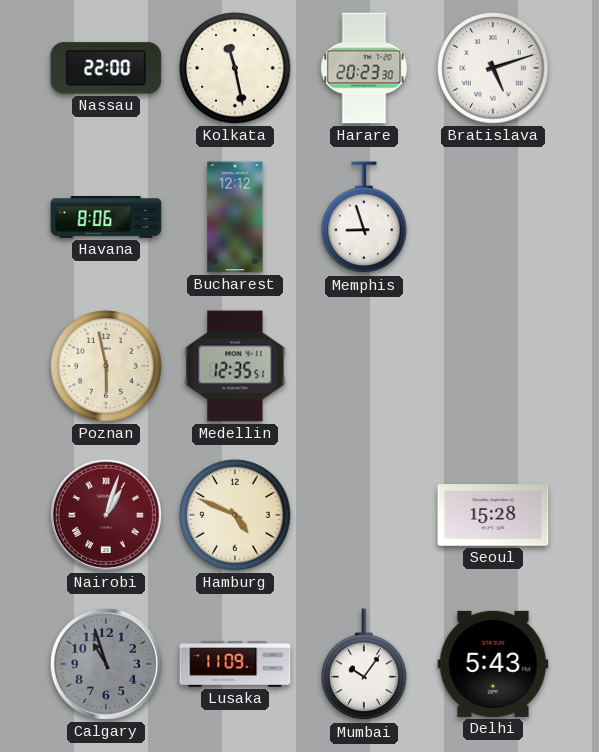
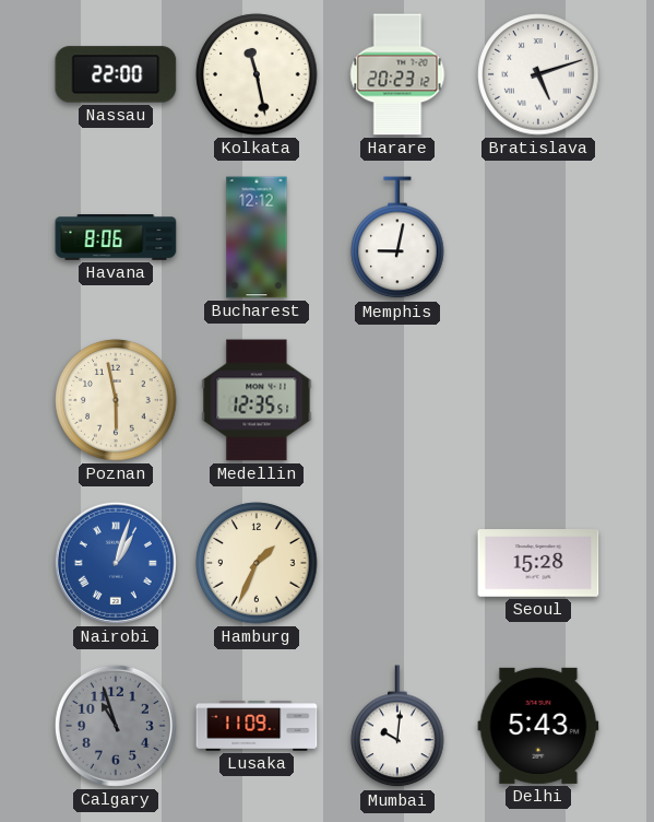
Harare: 20:23:30 -> 20:23:12
Memphis: 8:57 -> 9:02
Nairobi dial: burgundy -> blue
Hamburg: 4:49 -> 1:34
Mumbai: 10:06 -> 10:01
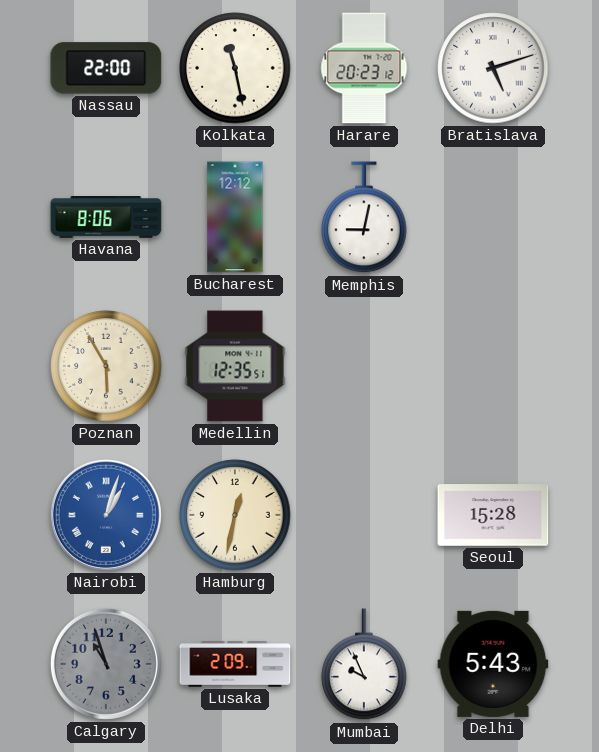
Poznan: 5:58 -> 5:55
Hamburg: 1:34 -> 12:32
Lusaka: 11:09 -> 2:09
Mumbai: 10:01 -> 9:56
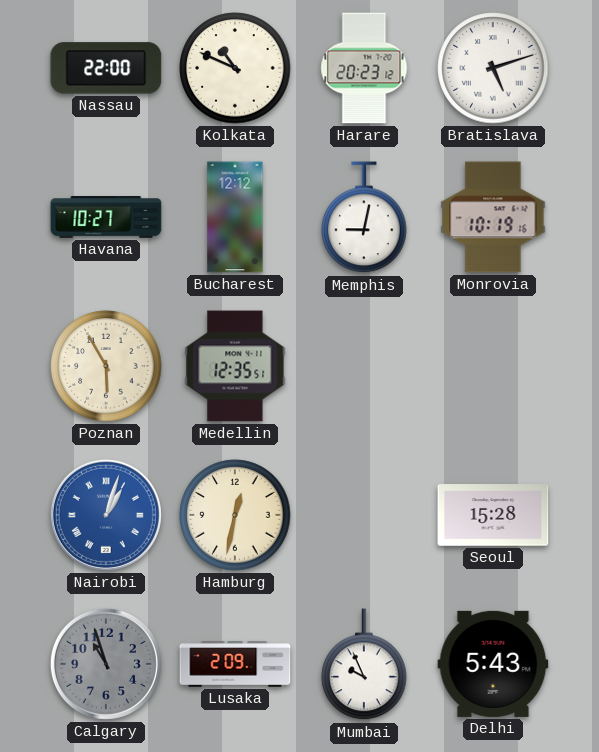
Kolkata: 11:28 -> 10:49
Havana: 8:06 -> 10:27
Monrovia: none -> 10:19
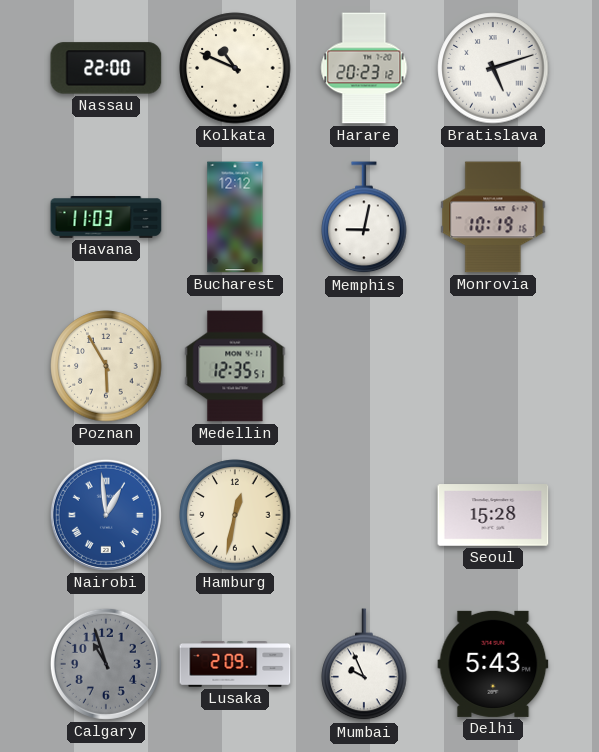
Havana: 10:27 -> 11:03
Nairobi: 1:03 -> 12:59
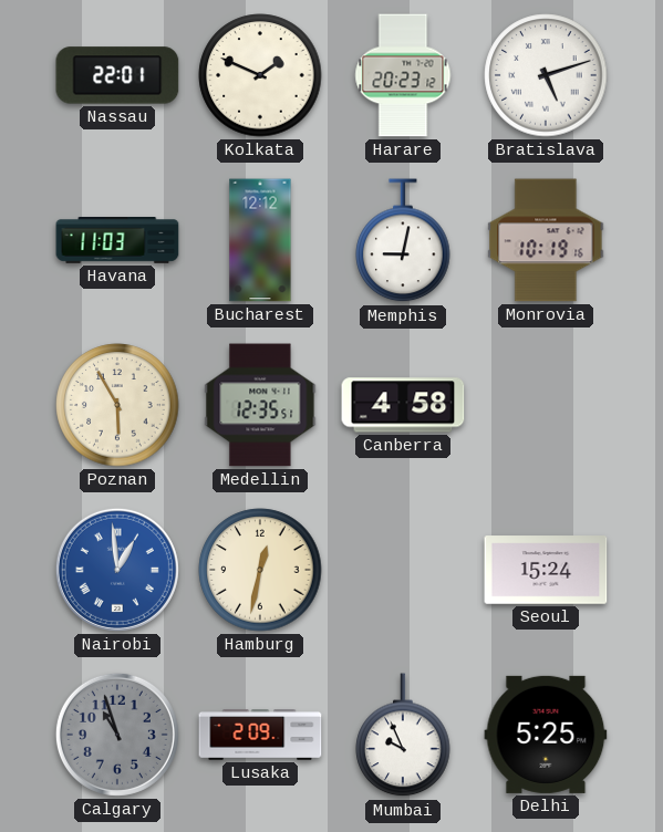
Nassau: 22:00 -> 22:01
Kolkata: 10:49 -> 1:49
Canberra: none -> 4:58
Seoul: 15:28 -> 15:24
Delhi: 5:43 -> 5:25
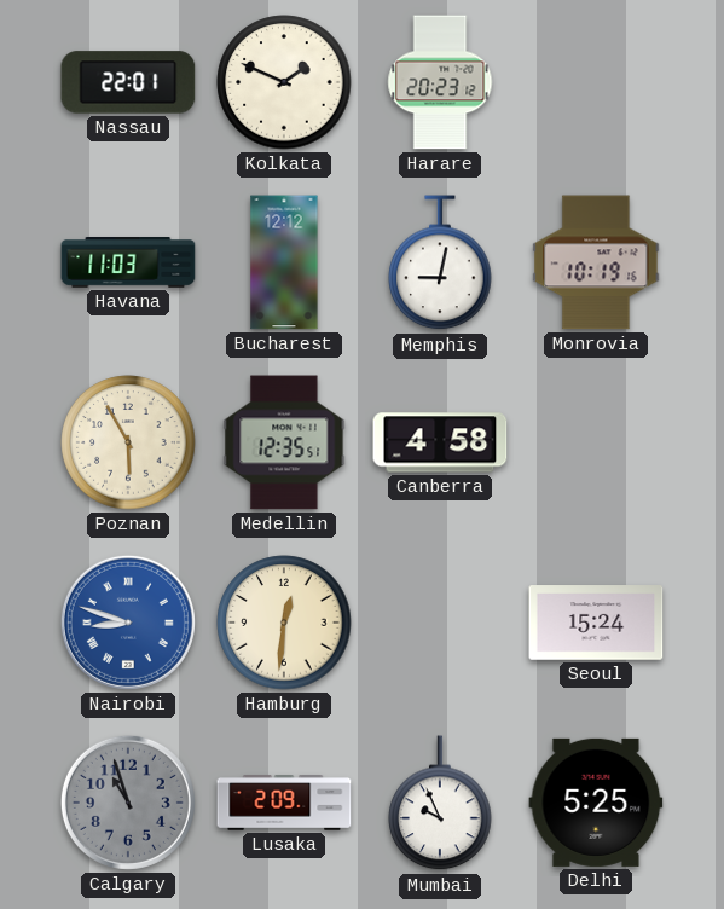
Bratislava: 5:12 -> none
Nairobi: 12:59 -> 8:48
Hamburg: 12:32 -> 12:31
